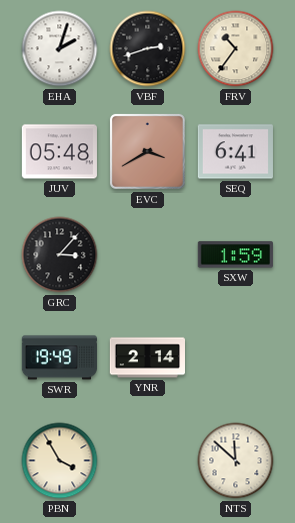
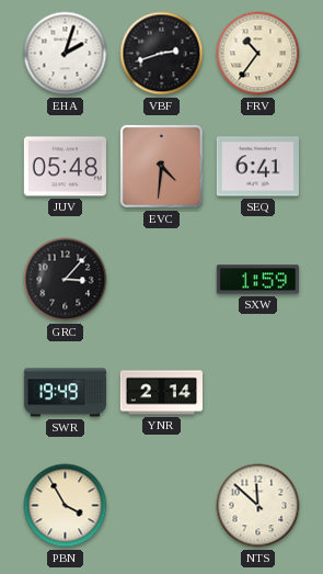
EVC: 3:40 -> 4:31
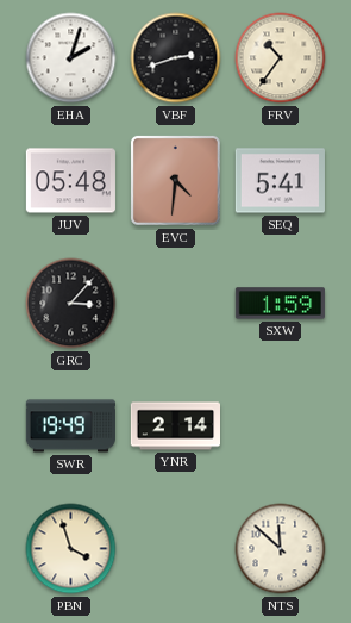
SEQ: 6:41 -> 5:41
PBN: 3:55 -> 3:57
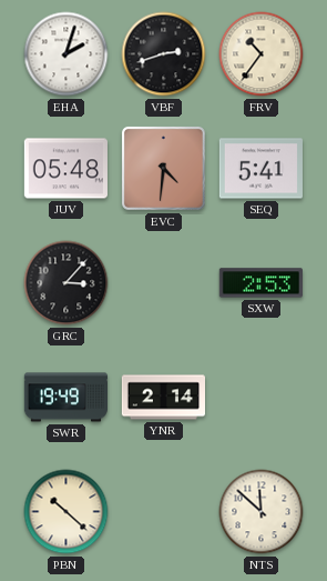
SXW: 1:59 -> 2:53
PBN: 3:57 -> 10:22
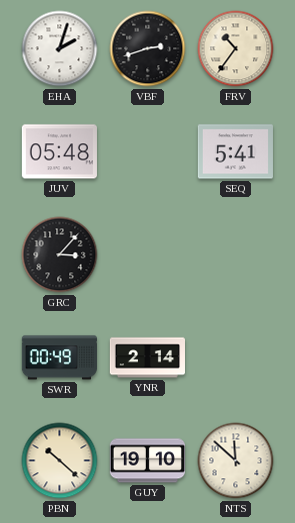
EVC: 4:31 -> none
SXW: 2:53 -> none
SWR: 19:49 -> 00:49
GUY: none -> 19:10
